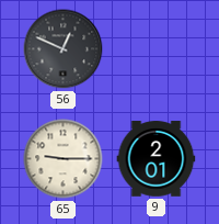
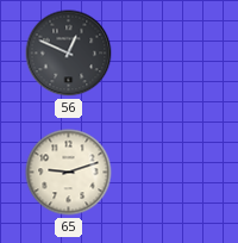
65: 9:15 -> 9:12
9: 2:01 -> none
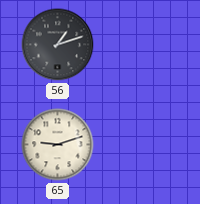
56: 12:49 -> 1:12
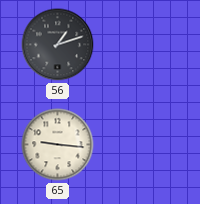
65: 9:12 -> 9:16
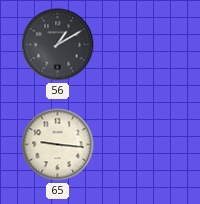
56: 1:12 -> 1:10
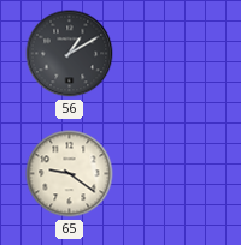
65: 9:16 -> 9:21
